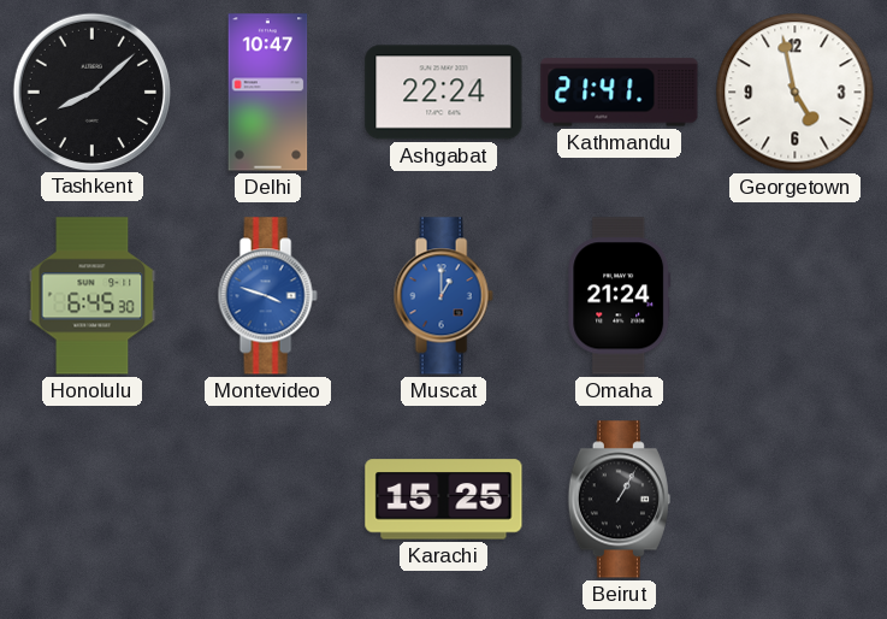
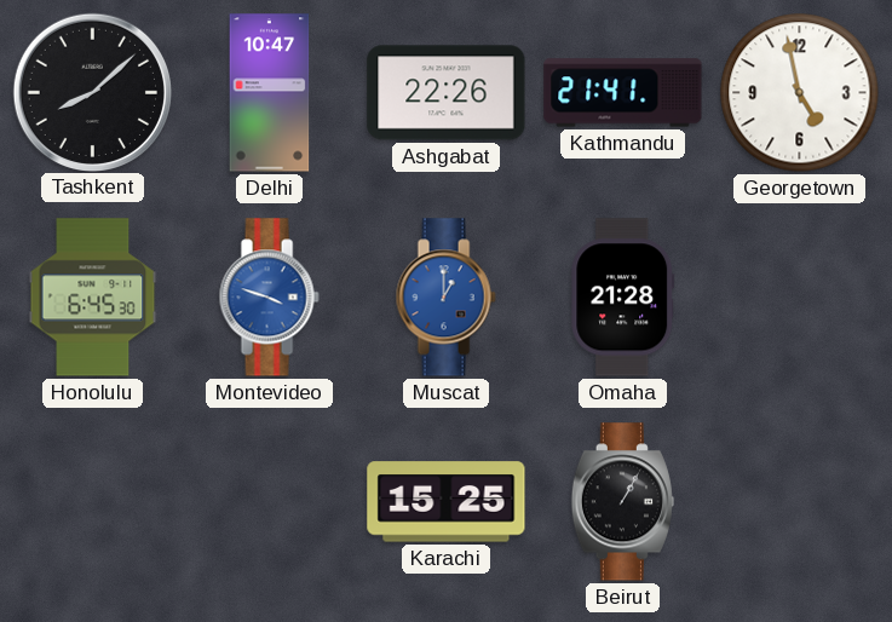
Ashgabat: 22:24 -> 22:26
Omaha: 21:24 -> 21:28
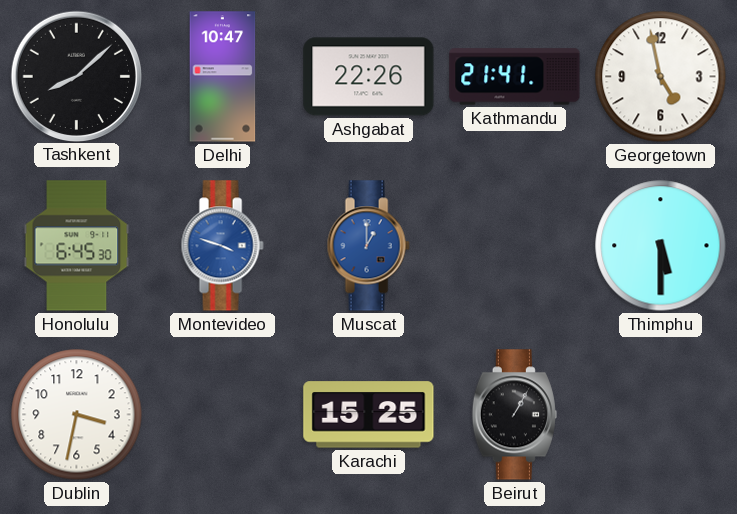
Omaha: 21:28 -> none
Thimphu: none -> 5:30
Dublin: none -> 3:32
